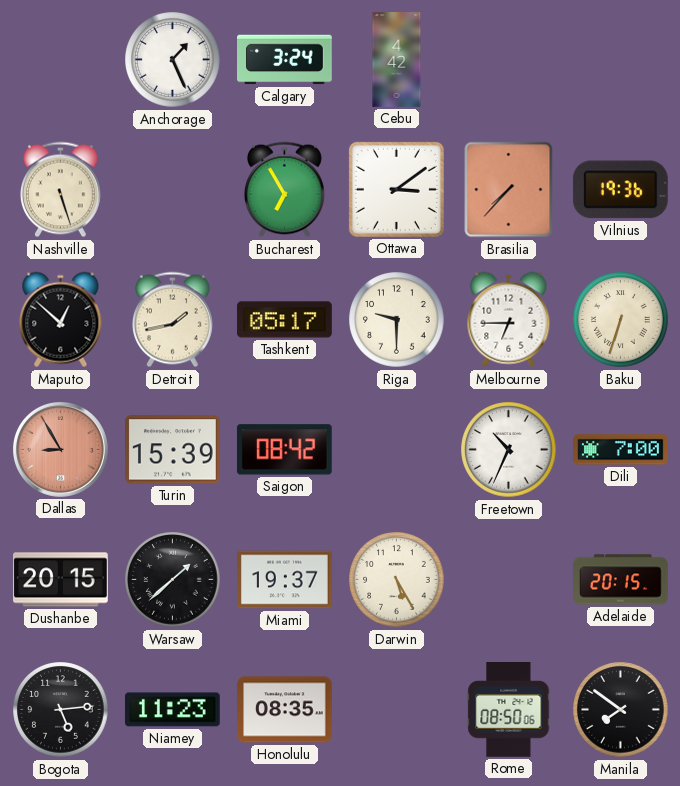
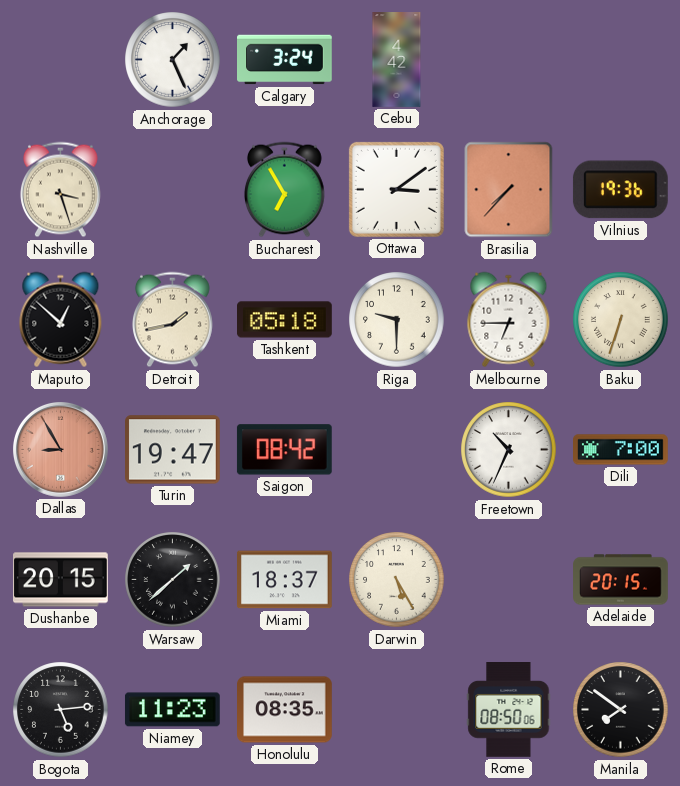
Nashville: 5:27 -> 3:27
Tashkent: 05:17 -> 05:18
Turin: 15:39 -> 19:47
Miami: 19:37 -> 18:37
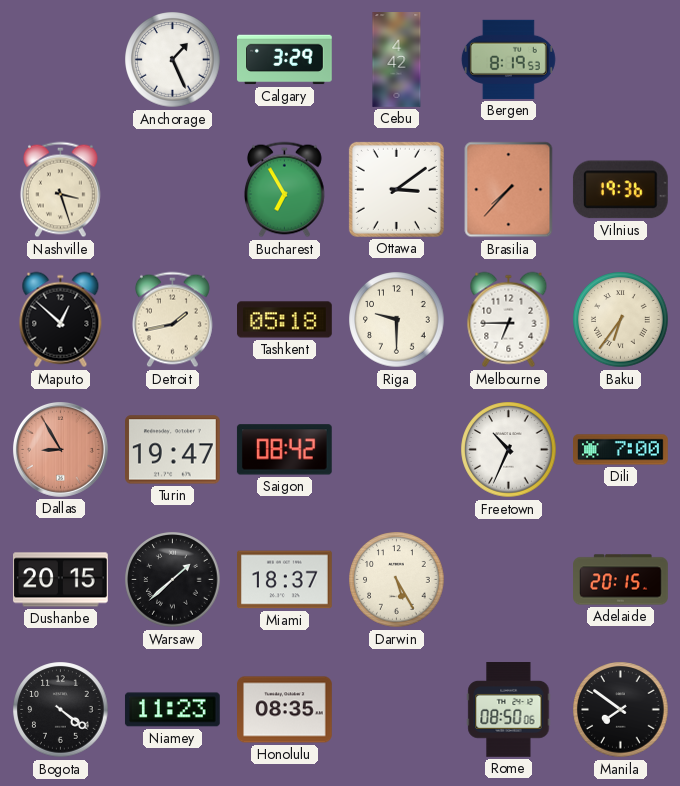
Calgary: 3:24 -> 3:29
Bergen: none -> 8:19
Baku: 6:33 -> 6:36
Bogota: 5:14 -> 4:21
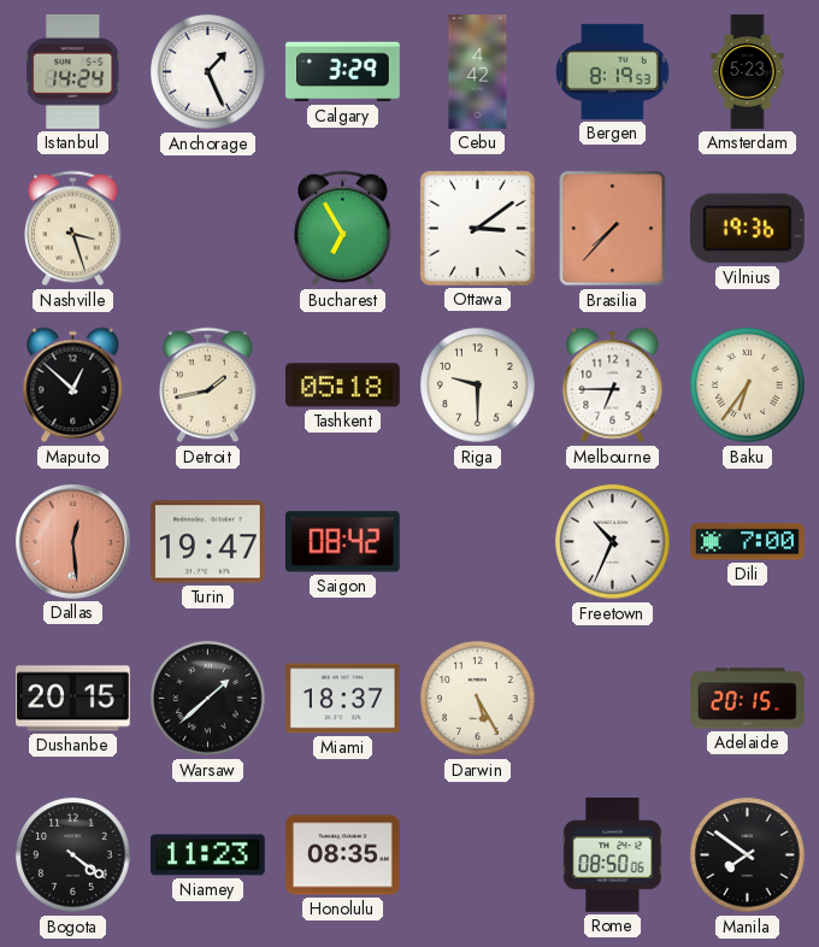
Istanbul: none -> 14:24
Amsterdam: none -> 5:23
Dallas: 8:55 -> 12:29
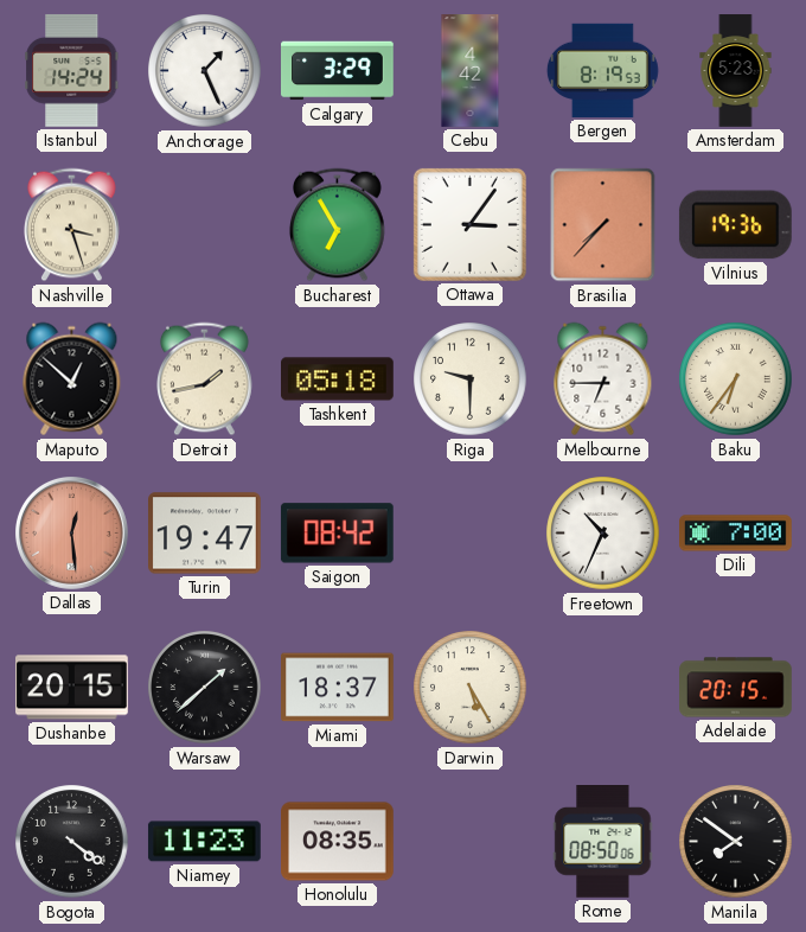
Ottawa: 3:09 -> 3:06
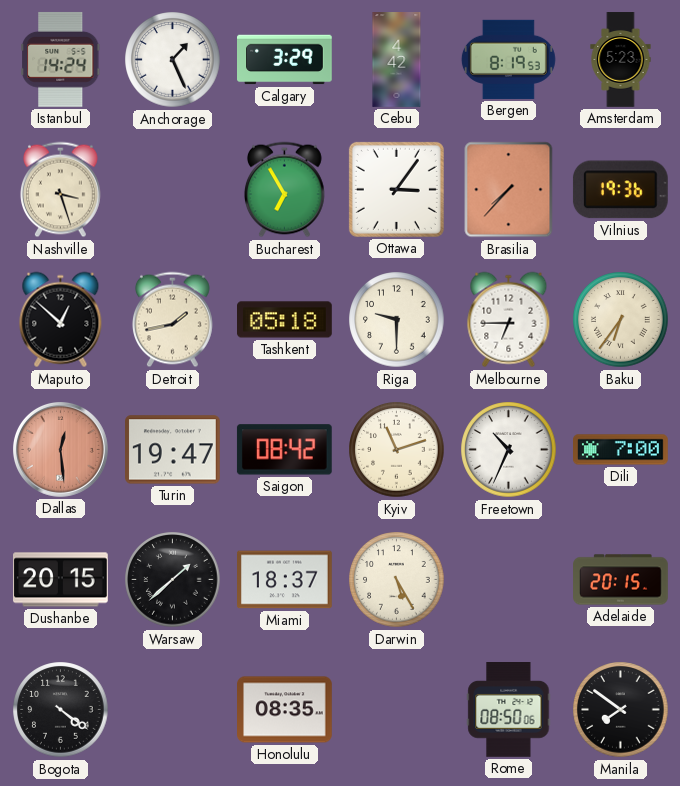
Kyiv: none -> 11:12
Niamey: 11:23 -> none
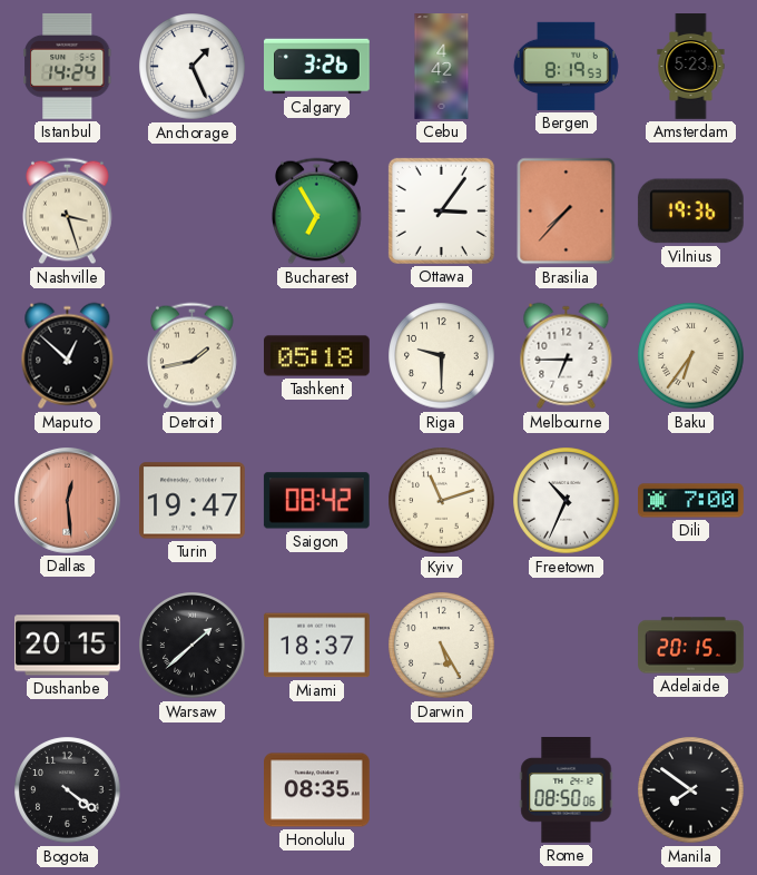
Calgary: 3:29 -> 3:26
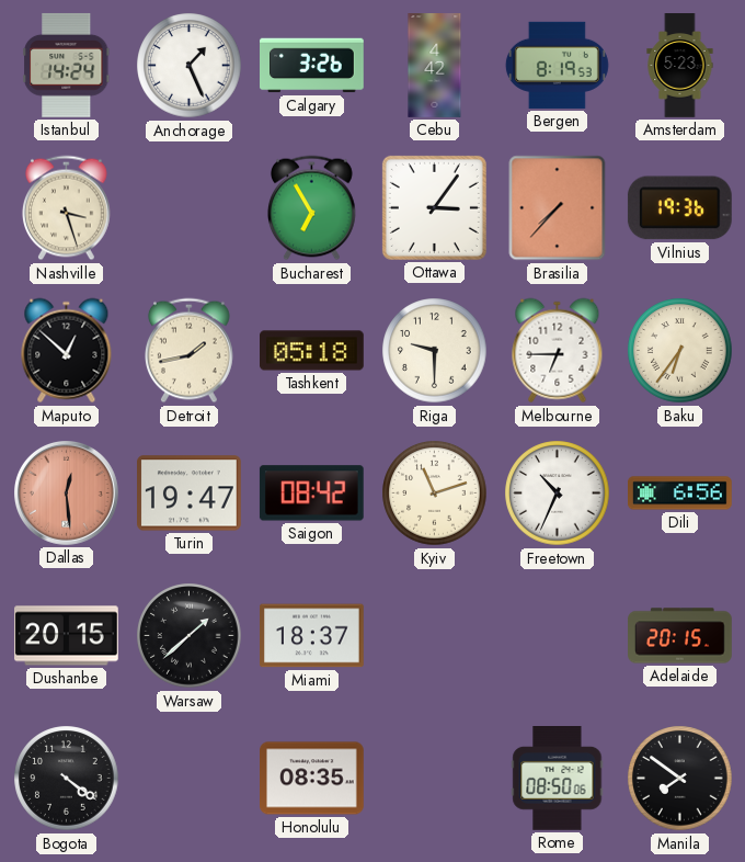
Dili: 7:00 -> 6:56
Darwin: 5:25 -> none
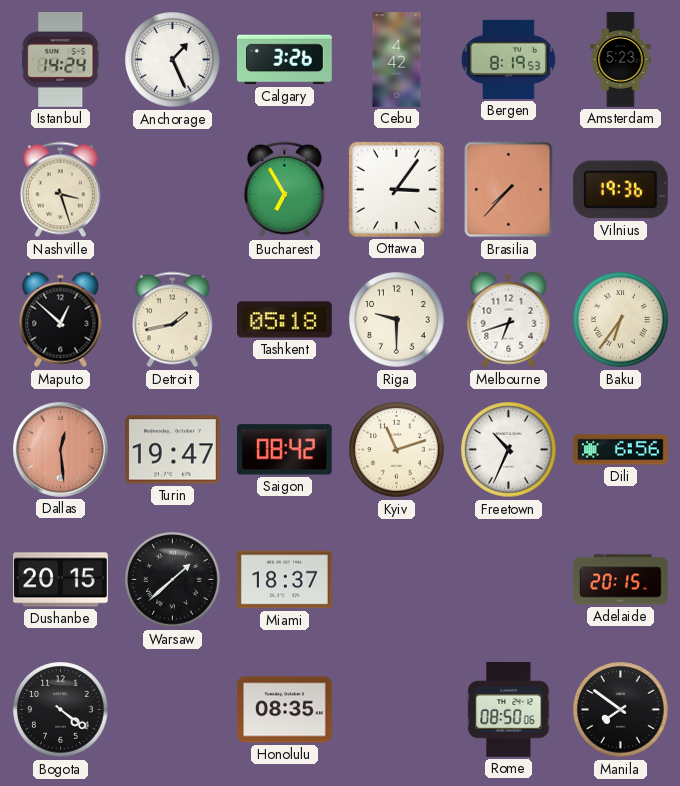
Melbourne: 6:45 -> 6:42
